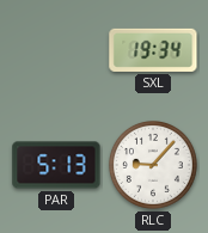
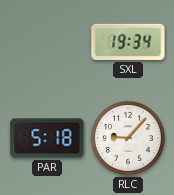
PAR: 5:13 -> 5:18
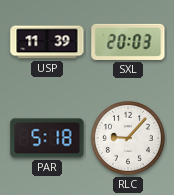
USP: none -> 11:39
SXL: 19:34 -> 20:03
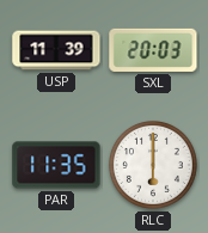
PAR: 5:18 -> 11:35
RLC: 9:07 -> 6:00
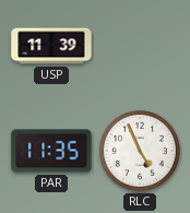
SXL: 20:03 -> none
RLC: 6:00 -> 4:56
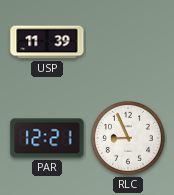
PAR: 11:35 -> 12:21
RLC: 4:56 -> 8:56
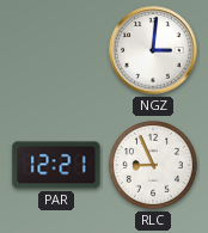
USP: 11:39 -> none
NGZ: none -> 3:01
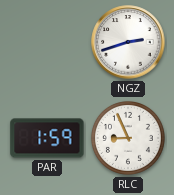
NGZ: 3:01 -> 2:42
PAR: 12:21 -> 1:59
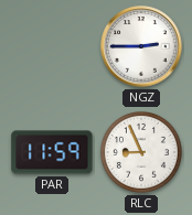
NGZ: 2:42 -> 2:45
PAR: 1:59 -> 11:59
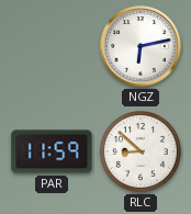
NGZ: 2:45 -> 6:13
RLC: 8:56 -> 8:52
